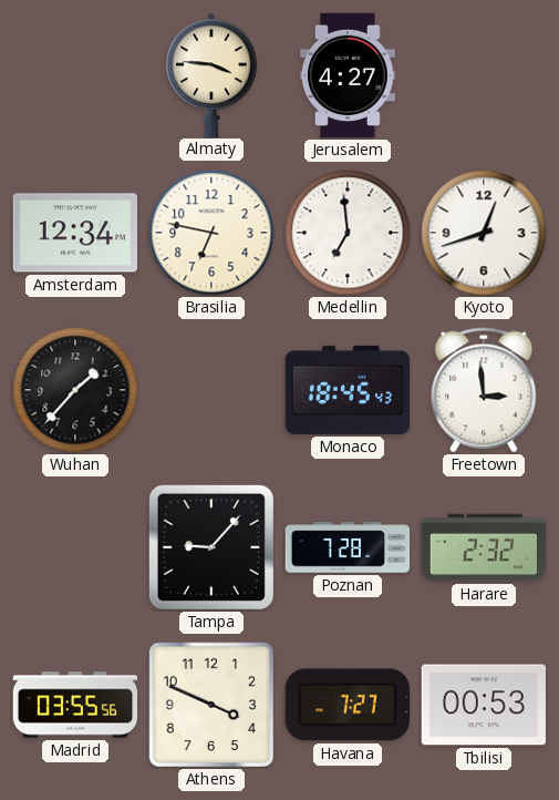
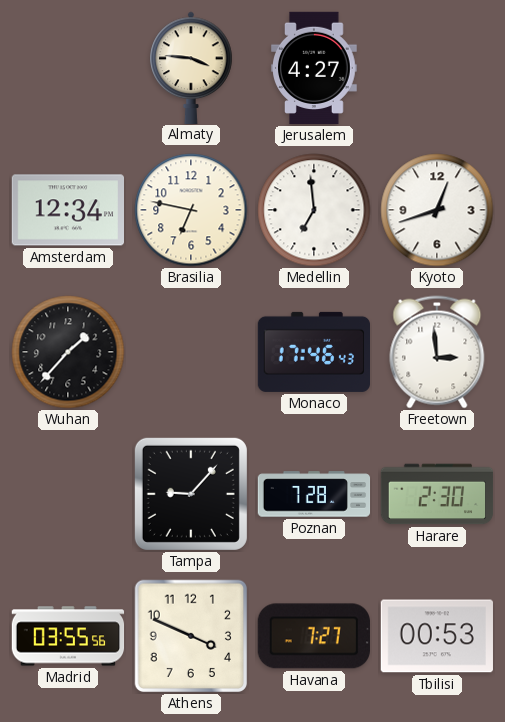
Monaco: 18:45 -> 17:46
Harare: 2:32 -> 2:30
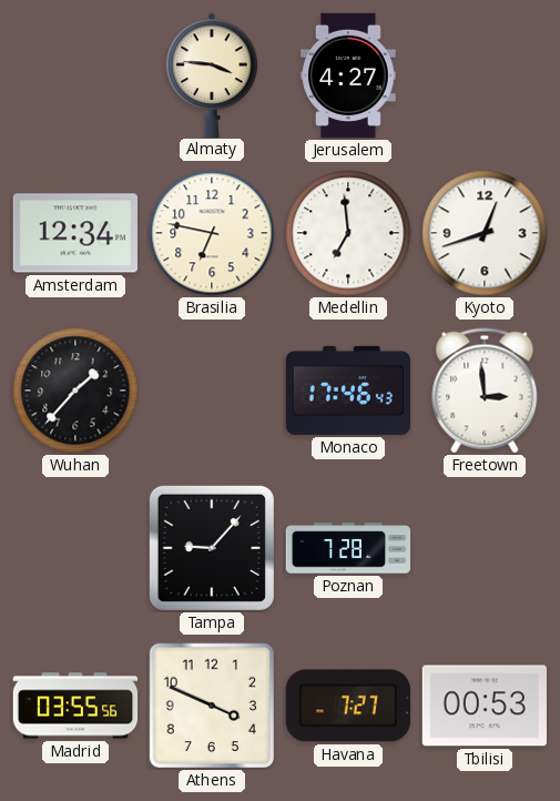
Harare: 2:30 -> none
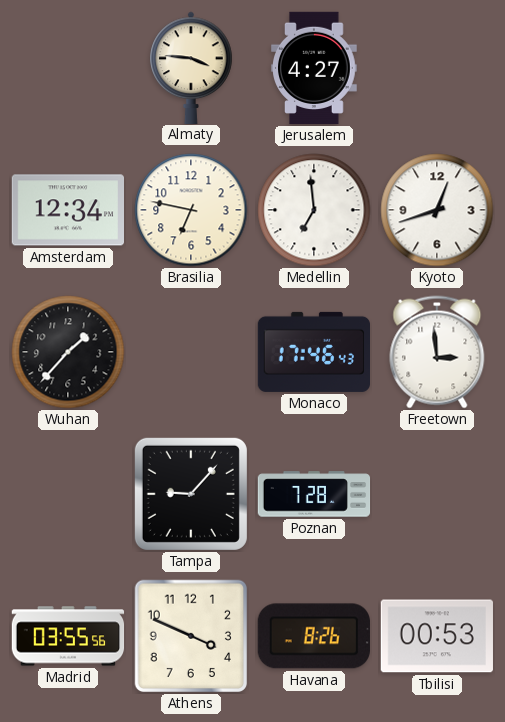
Havana: 7:27 -> 8:26
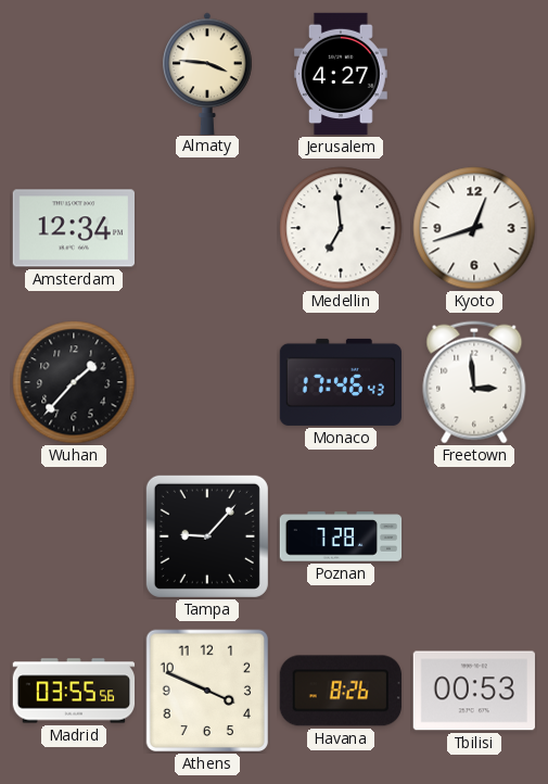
Brasilia: 6:47 -> none
